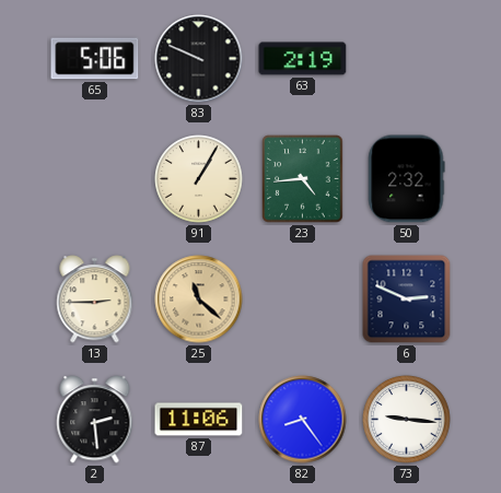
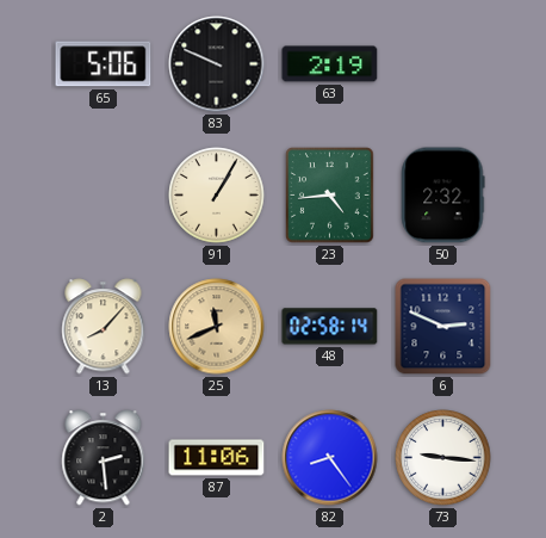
13: 2:45 -> 8:07
25: 11:22 -> 11:41
48: none -> 02:58
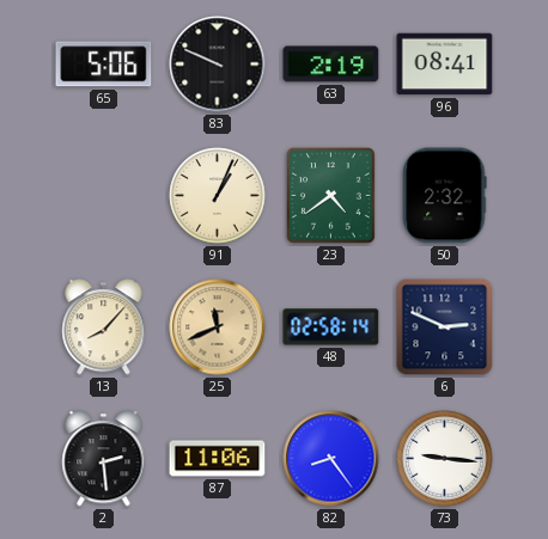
96: none -> 08:41
91: 1:05 -> 1:04
23: 4:44 -> 4:39
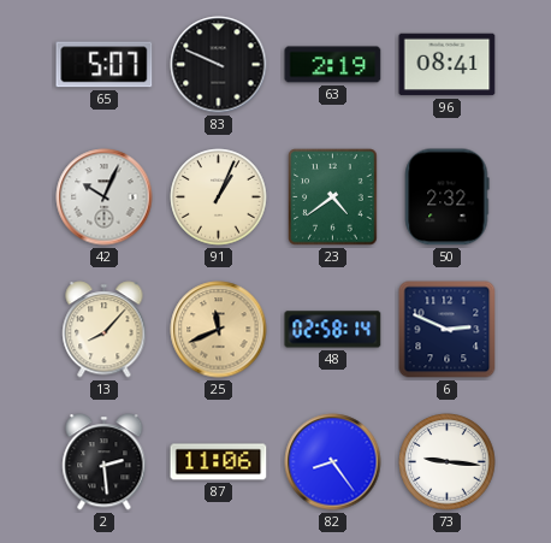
65: 5:06 -> 5:07
42: none -> 10:04
